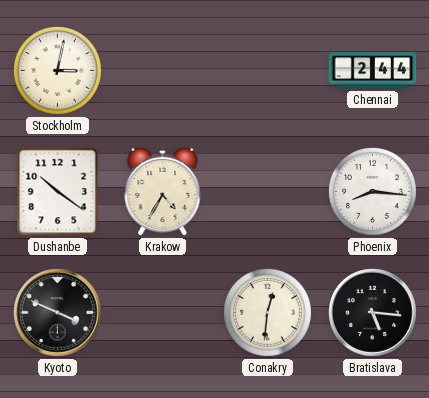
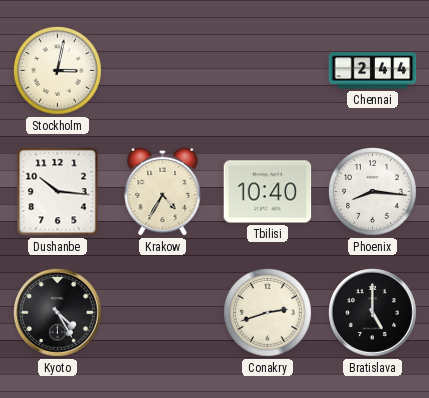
Dushanbe: 10:21 -> 10:16
Tbilisi: none -> 10:40
Kyoto: 3:49 -> 4:25
Conakry: 12:31 -> 2:42
Bratislava: 5:16 -> 5:00
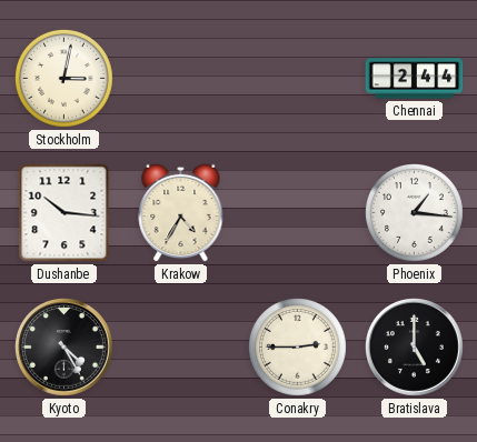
Tbilisi: 10:40 -> none
Phoenix: 8:16 -> 1:16
Conakry: 2:42 -> 2:45
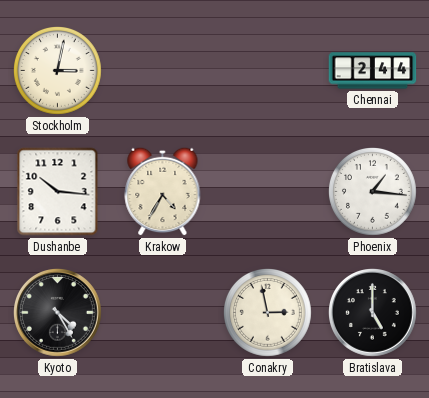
Conakry: 2:45 -> 2:58
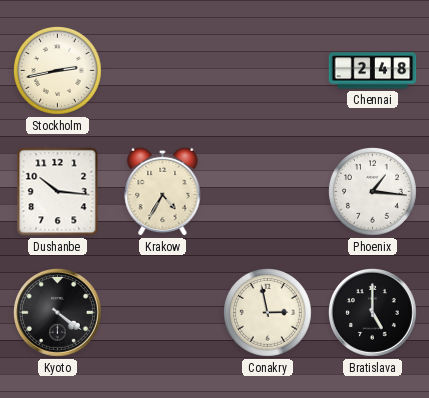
Stockholm: 3:02 -> 2:43
Chennai: 2:44 -> 2:48
Kyoto: 4:25 -> 4:21
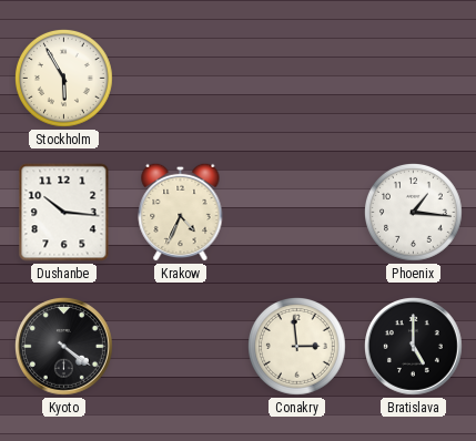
Stockholm: 2:43 -> 5:55
Chennai: 2:48 -> none
Krakow: 4:35 -> 4:34
Conakry: 2:58 -> 2:59
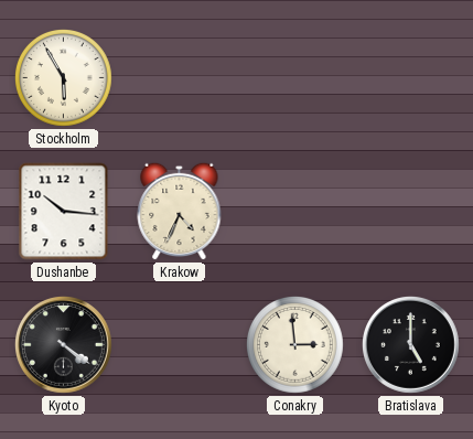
Phoenix: 1:16 -> none
